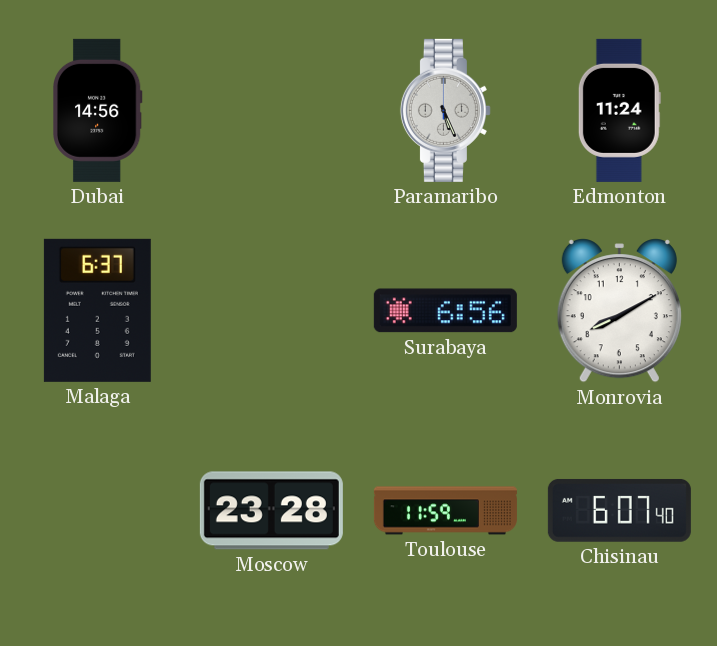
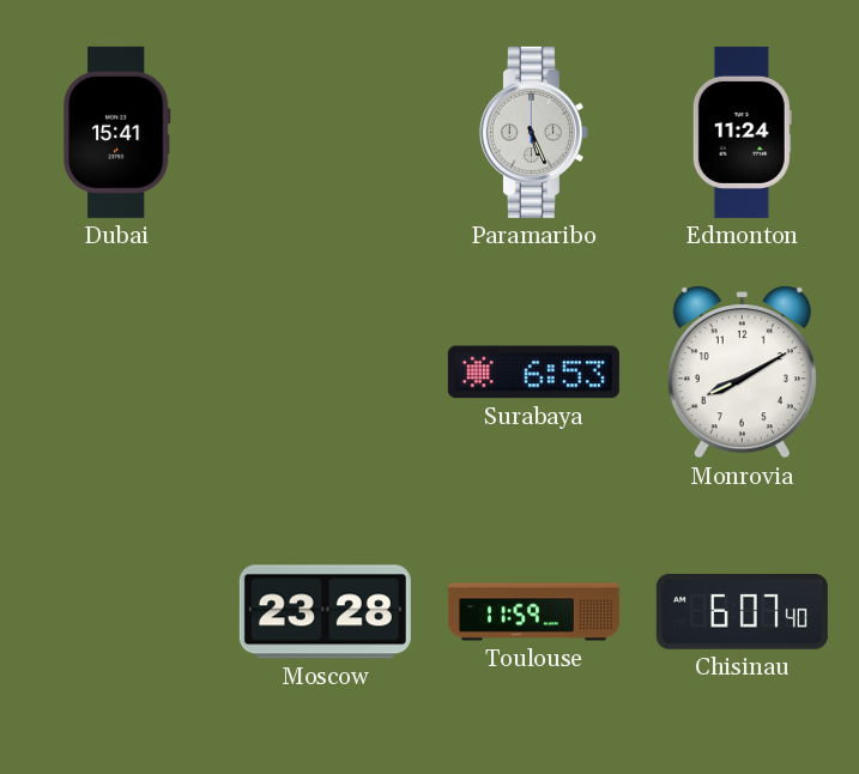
Dubai: 14:56 -> 15:41
Malaga: 6:37 -> none
Surabaya: 6:56 -> 6:53
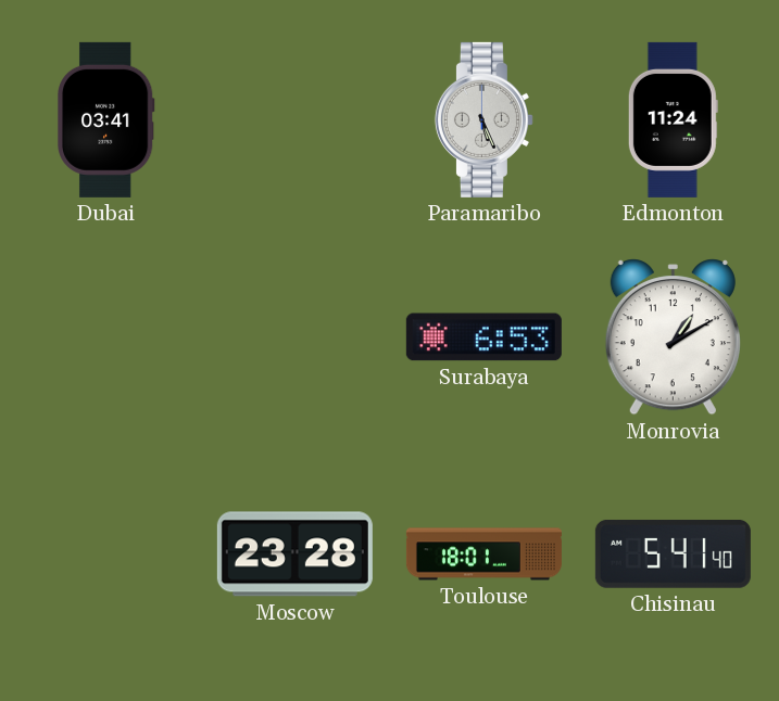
Dubai: 15:41 -> 03:41
Monrovia: 8:10 -> 1:10
Toulouse: 11:59 -> 18:01
Chisinau: 6:07 -> 5:41
